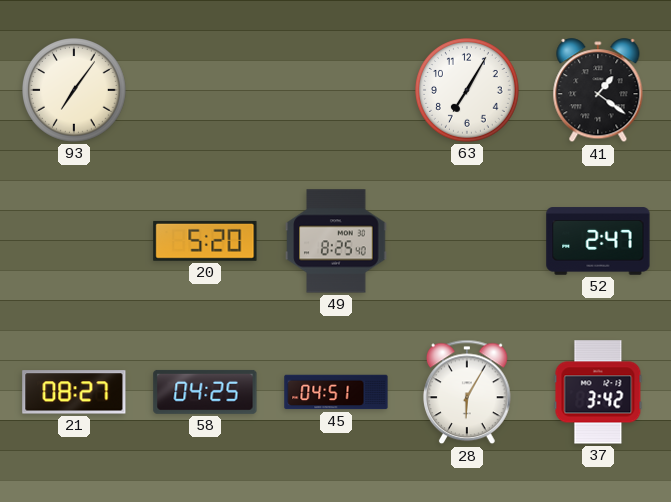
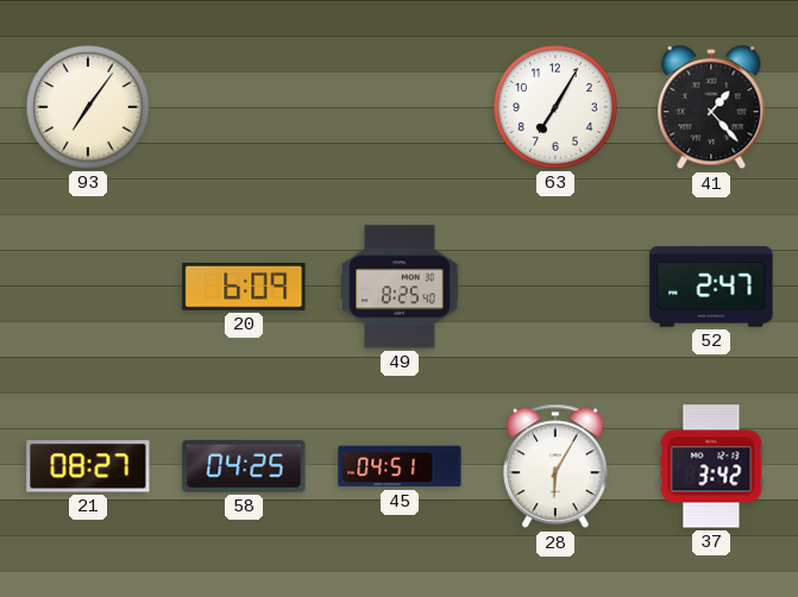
41: 1:21 -> 1:23
20: 5:20 -> 6:09
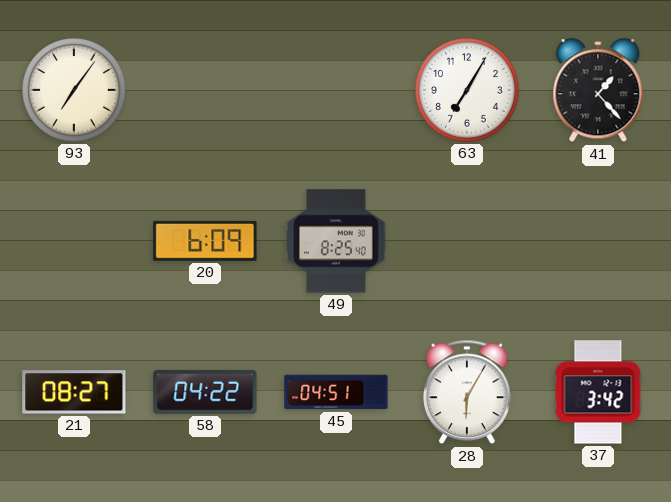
52: 2:47 -> none
58: 04:25 -> 04:22
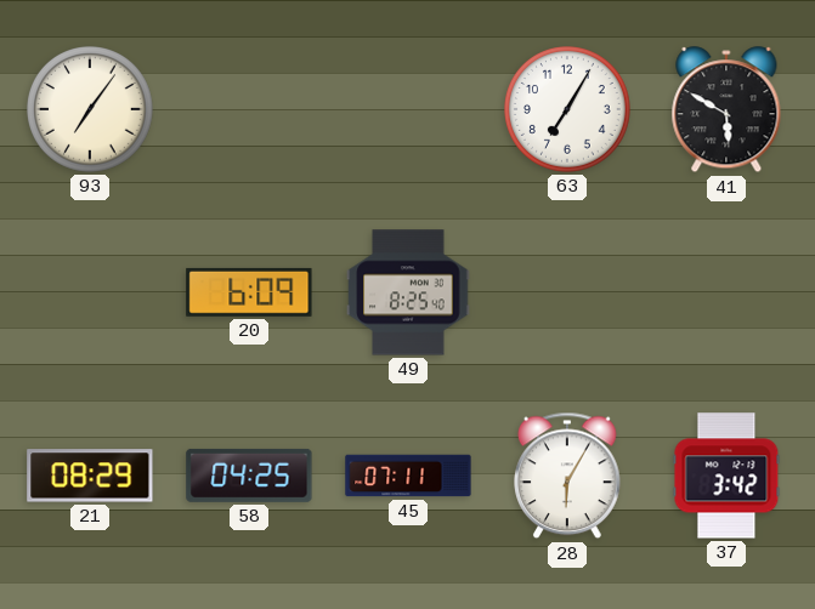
41: 1:23 -> 5:50
21: 08:27 -> 08:29
58: 04:22 -> 04:25
45: 04:51 -> 07:11
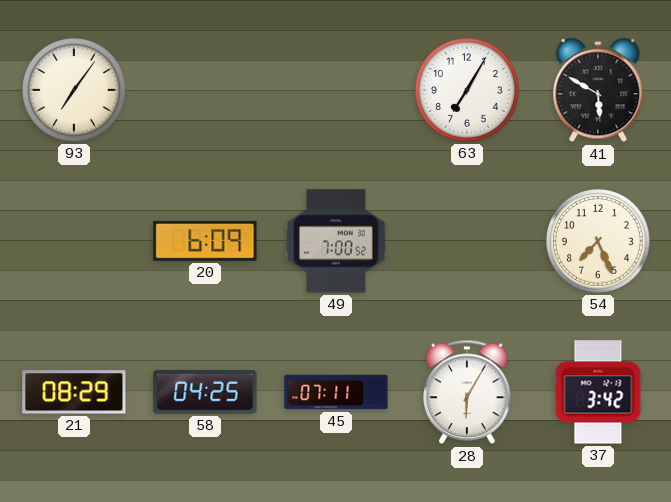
49: 8:25 -> 7:00
54: none -> 7:26
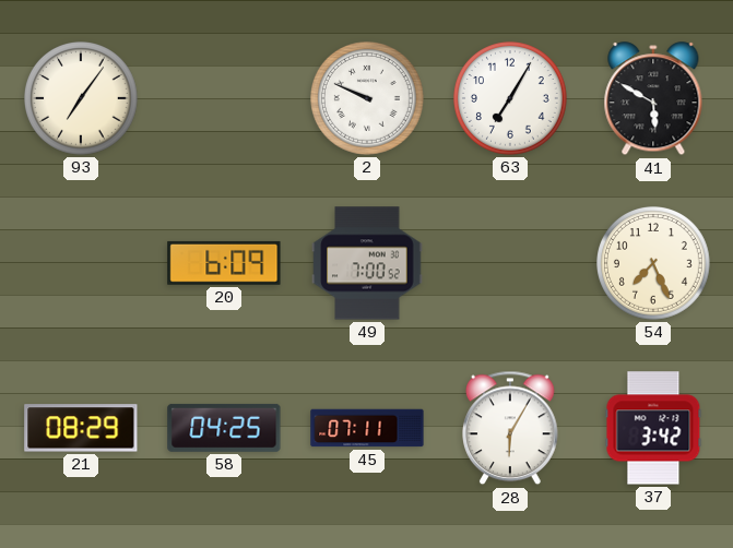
2: none -> 9:49
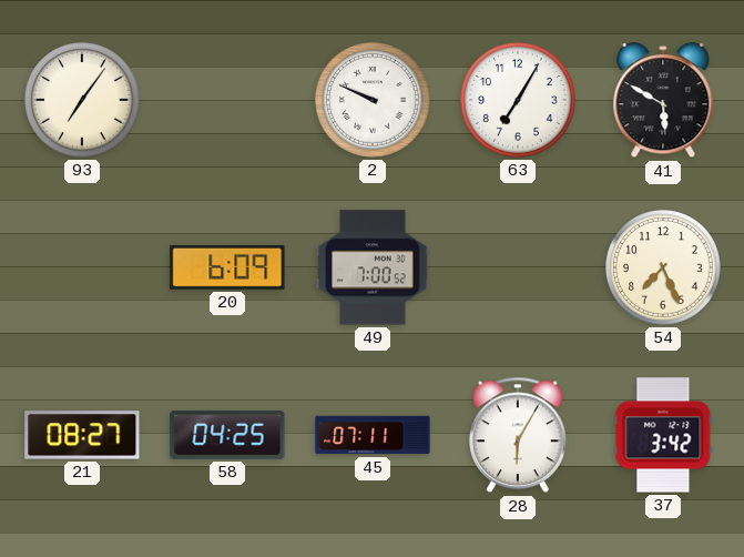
21: 08:29 -> 08:27
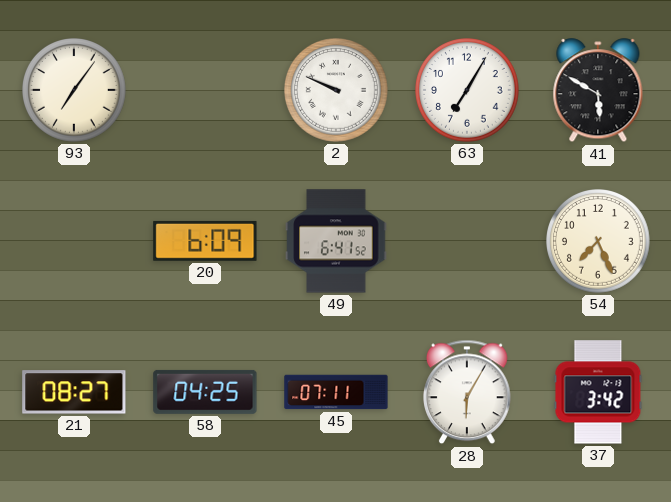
49: 7:00 -> 6:41
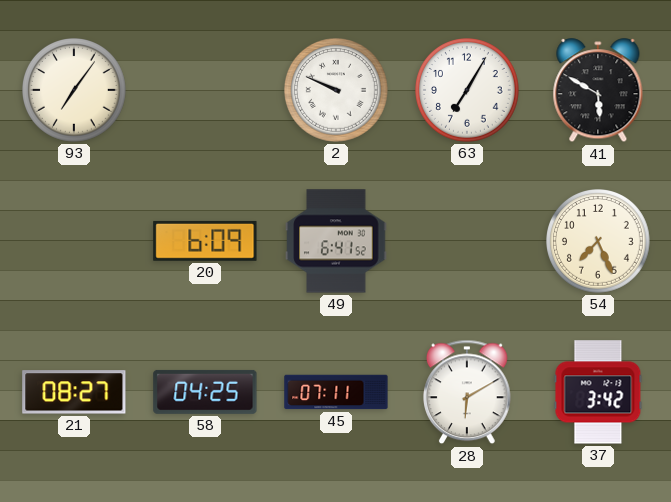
28: 6:05 -> 6:10
